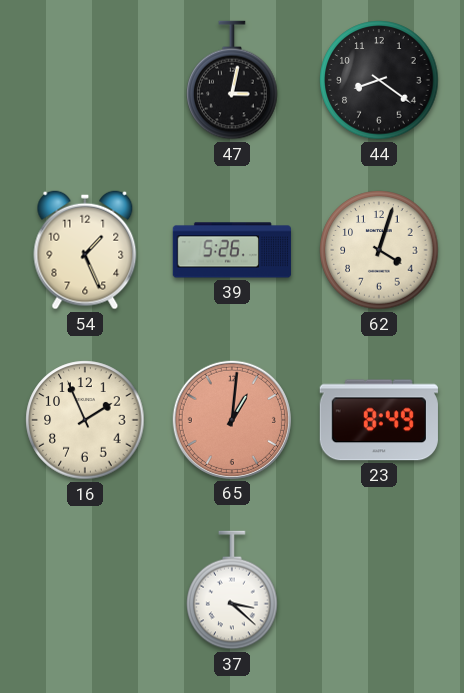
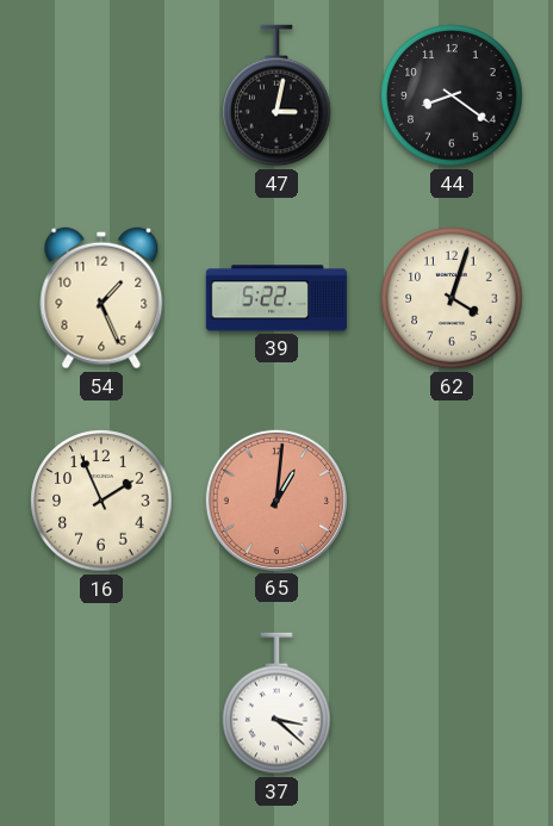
39: 5:26 -> 5:22
23: 8:49 -> none
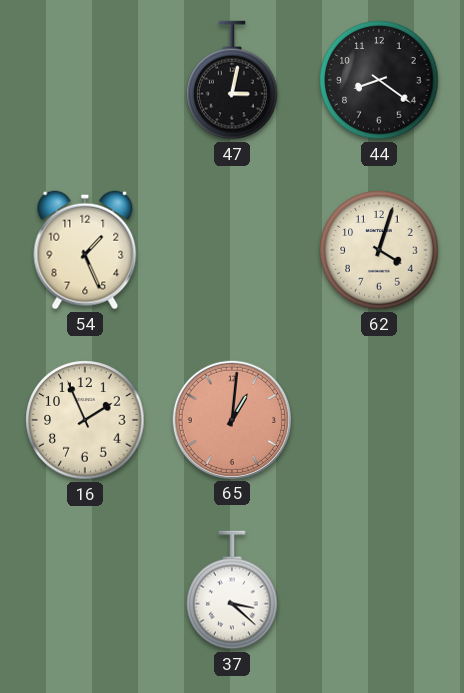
39: 5:22 -> none
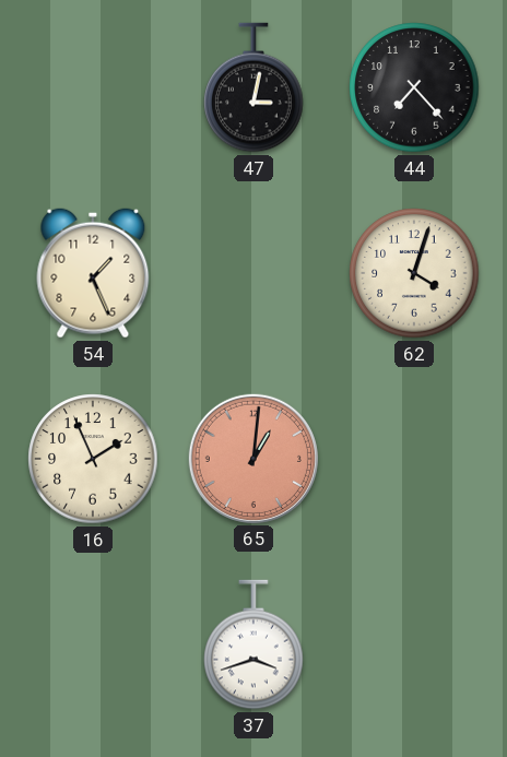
44: 8:21 -> 7:23
37: 3:22 -> 3:42
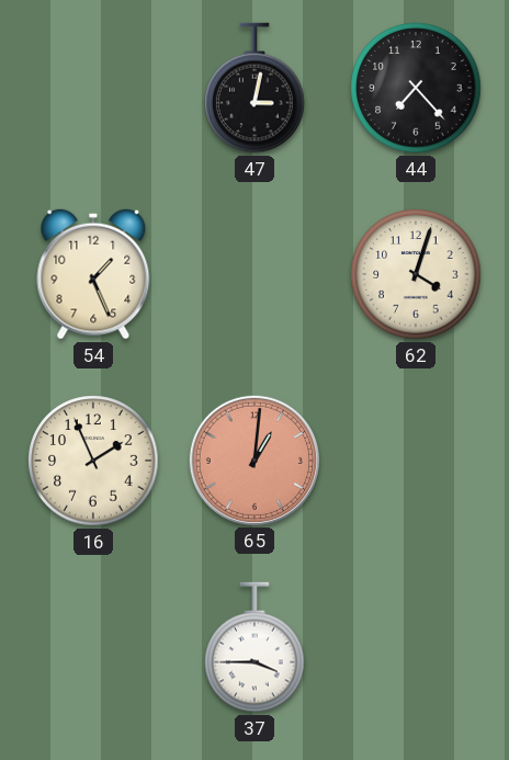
37: 3:42 -> 3:45
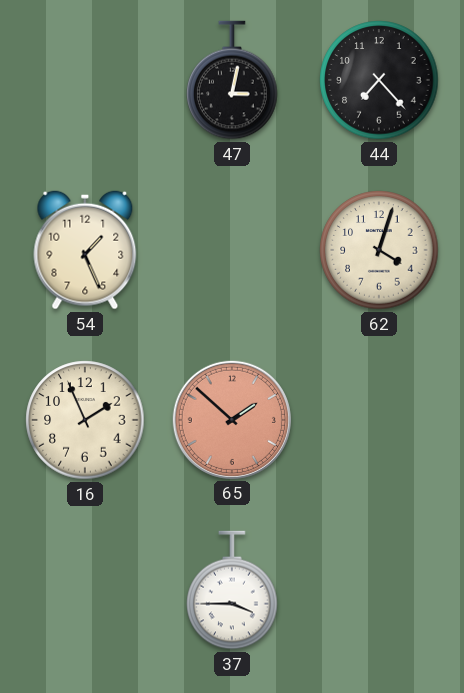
65: 1:01 -> 1:52
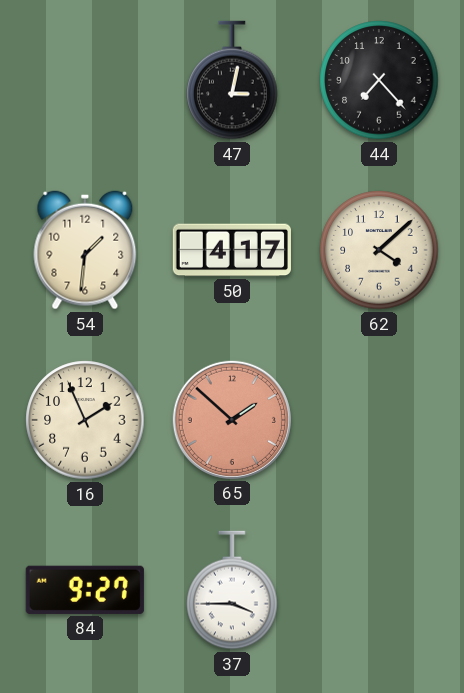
54: 1:26 -> 1:31
50: none -> 4:17
62: 4:03 -> 4:08
84: none -> 9:27
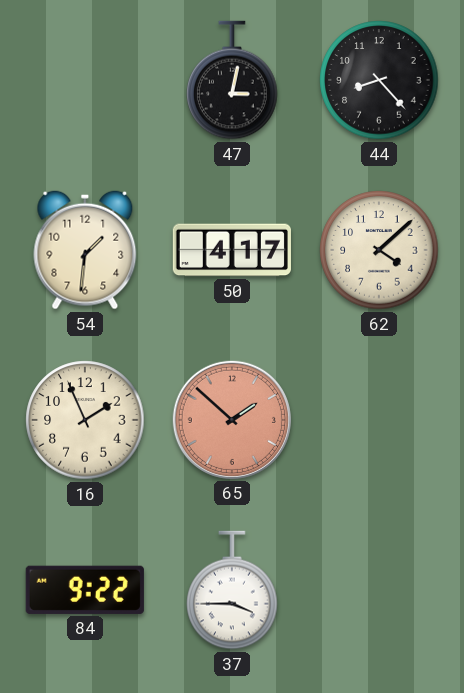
44: 7:23 -> 8:23
84: 9:27 -> 9:22
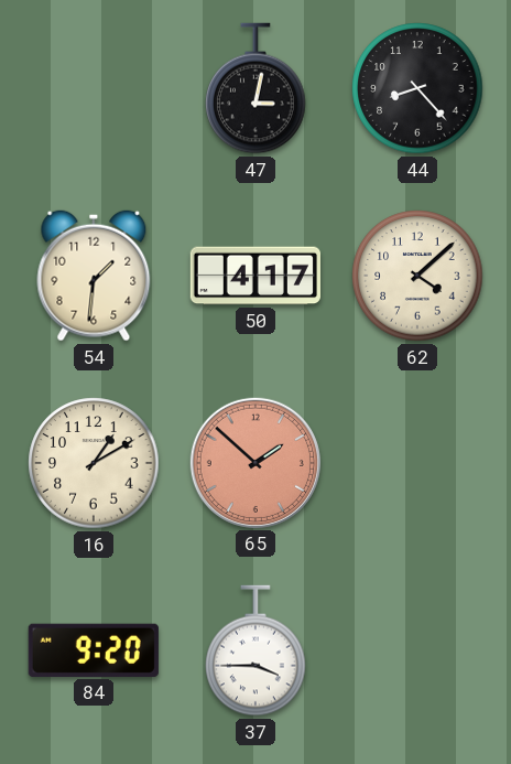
16: 1:56 -> 1:10
84: 9:22 -> 9:20
